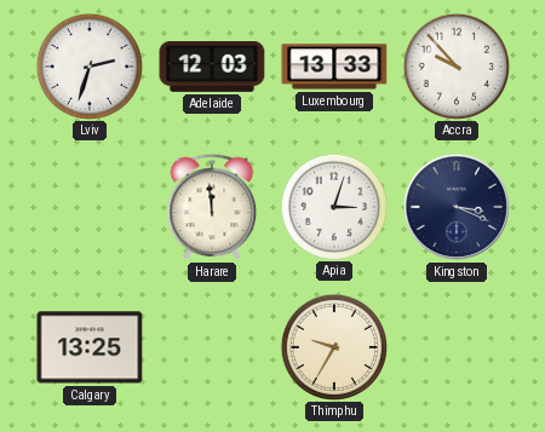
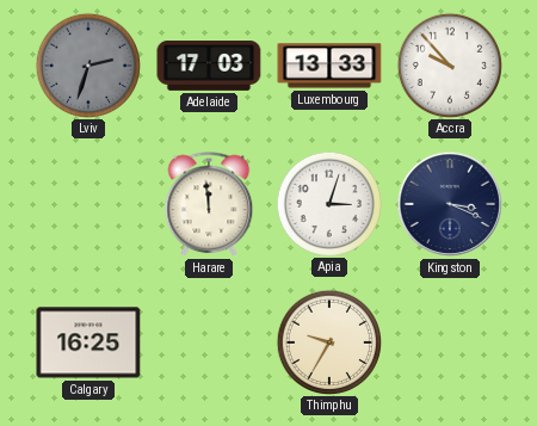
Lviv dial: white -> grey
Adelaide: 12:03 -> 17:03
Calgary: 13:25 -> 16:25
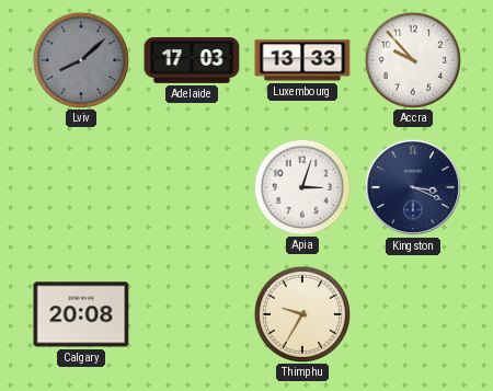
Lviv: 2:33 -> 8:08
Harare: 11:59 -> none
Calgary: 16:25 -> 20:08
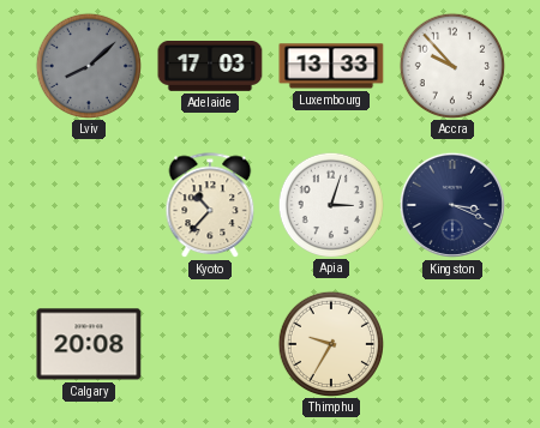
Kyoto: none -> 10:37
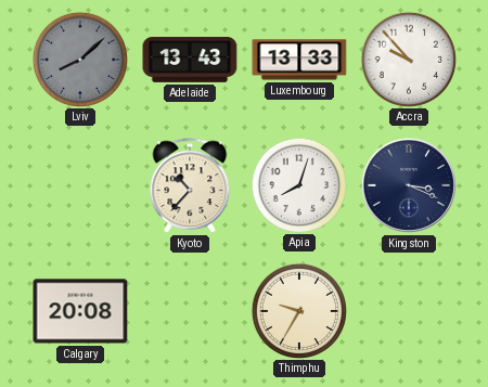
Adelaide: 17:03 -> 13:43
Apia: 3:03 -> 8:03
